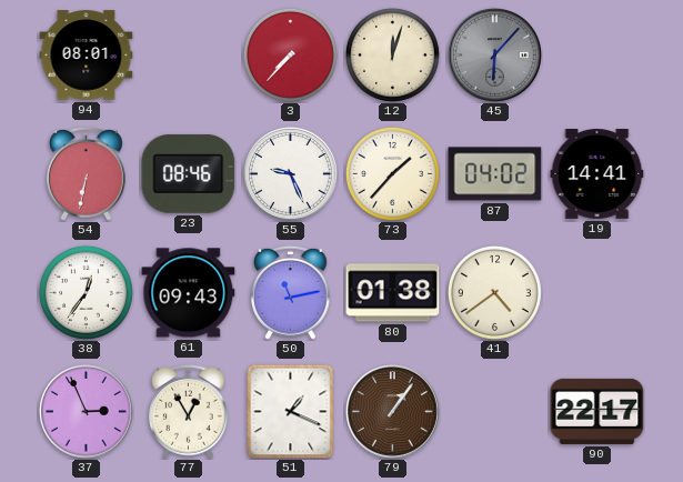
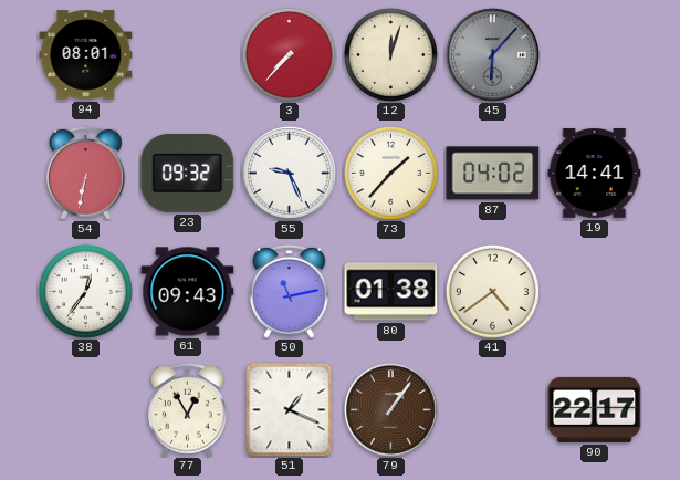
23: 08:46 -> 09:32
37: 2:56 -> none
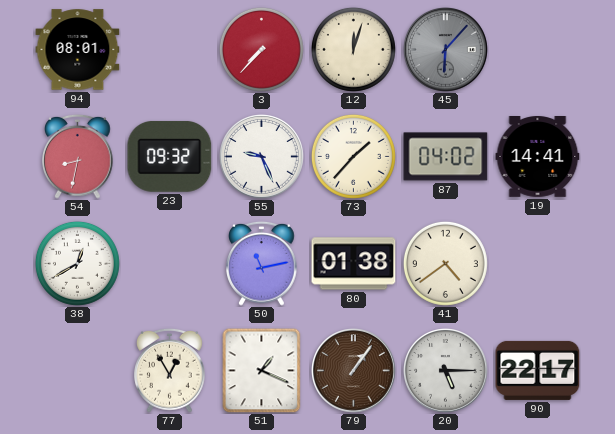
54: 6:32 -> 8:32
38: 12:36 -> 12:40
61: 09:43 -> none
20: none -> 5:15
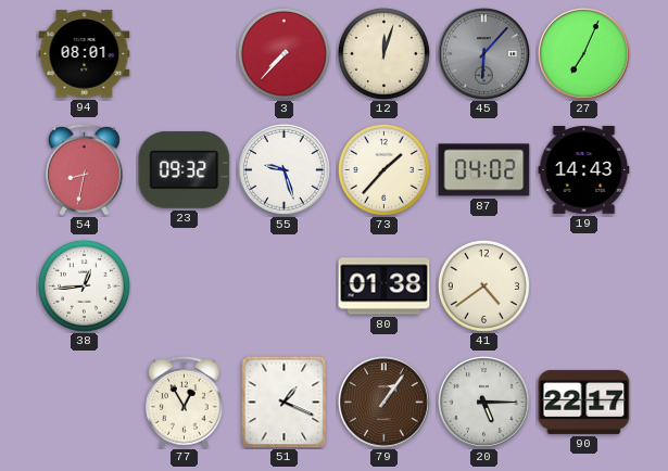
27: none -> 7:04
55: 9:26 -> 9:27
19: 14:41 -> 14:43
38: 12:40 -> 12:44
50: 11:13 -> none
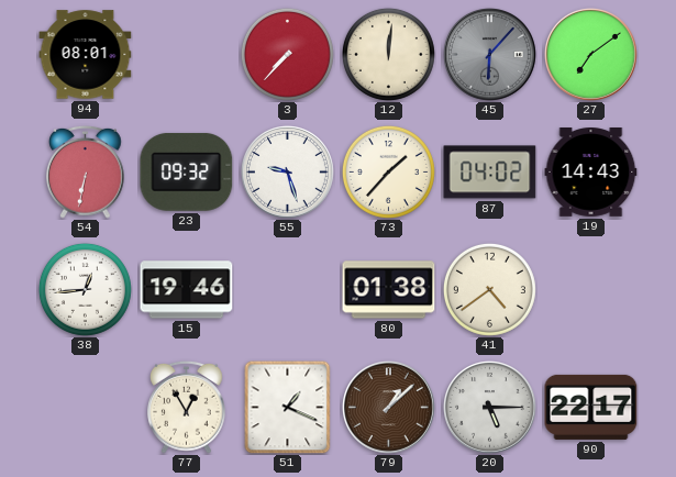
12: 12:03 -> 12:01
27: 7:04 -> 7:09
54: 8:32 -> 6:32
15: none -> 19:46
79: 1:06 -> 1:08
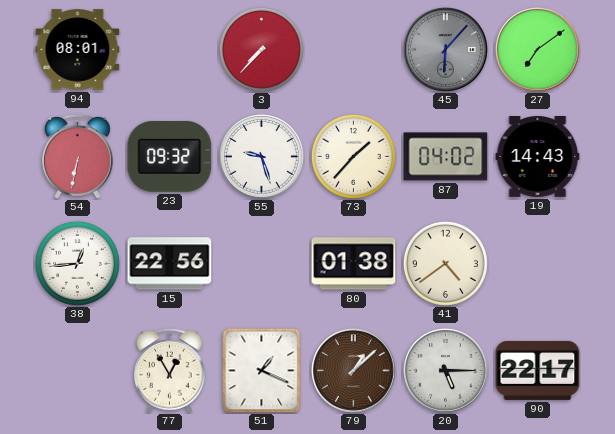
12: 12:01 -> none
15: 19:46 -> 22:56
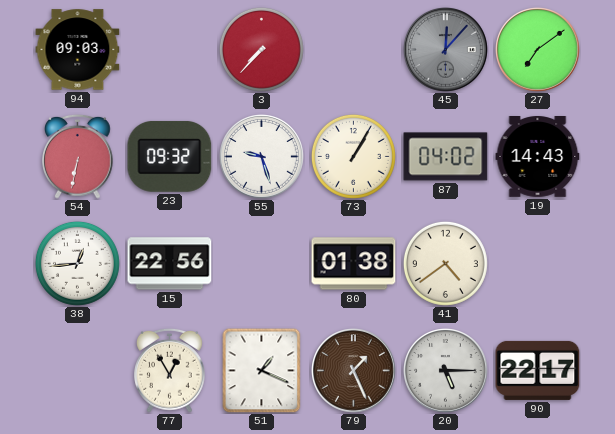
94: 08:01 -> 09:03
45: 6:07 -> 12:07
73: 1:37 -> 1:05
79: 1:08 -> 1:26
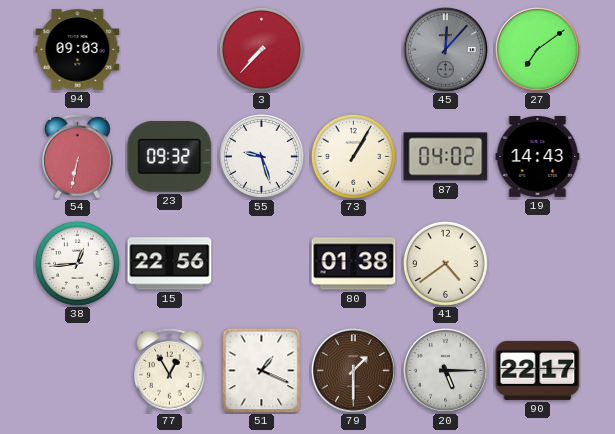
79: 1:26 -> 1:30
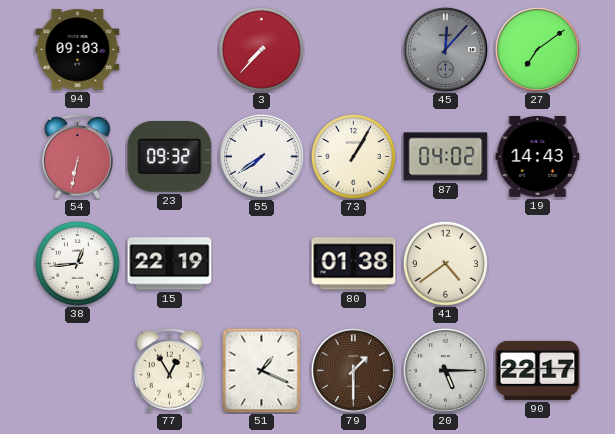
55: 9:27 -> 7:39
15: 22:56 -> 22:19
